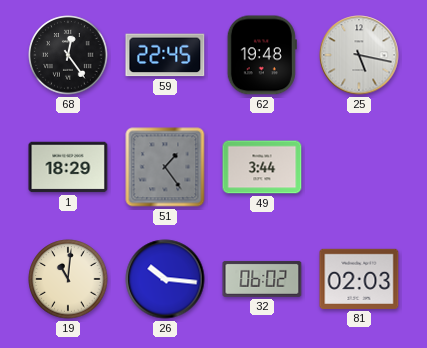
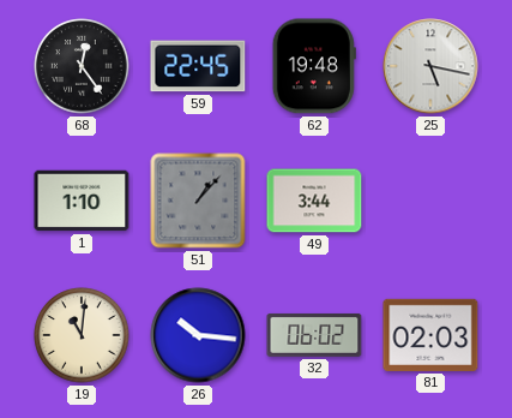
1: 18:29 -> 1:10
51: 1:24 -> 1:07
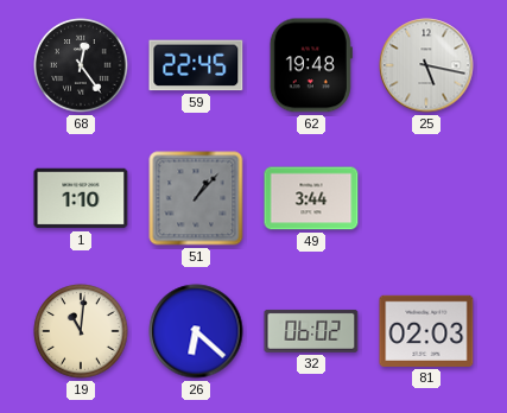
26: 10:16 -> 6:22
